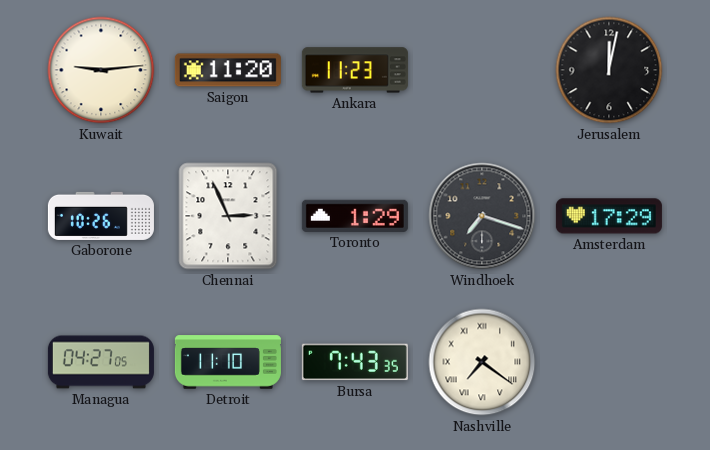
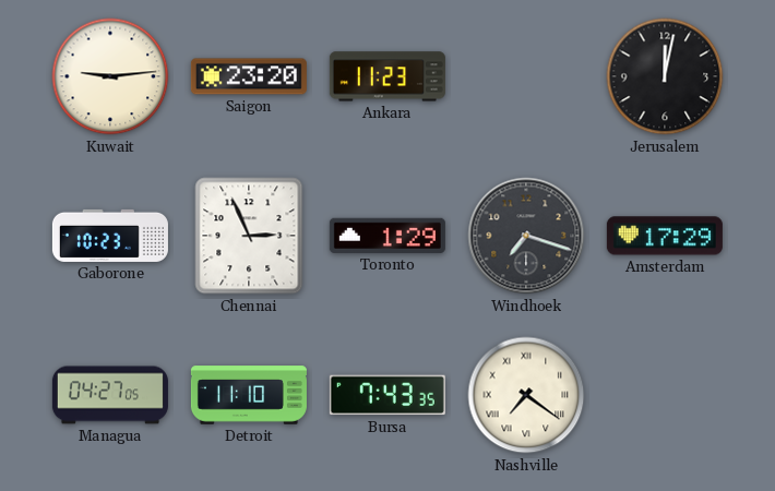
Saigon: 11:20 -> 23:20
Gaborone: 10:26 -> 10:23
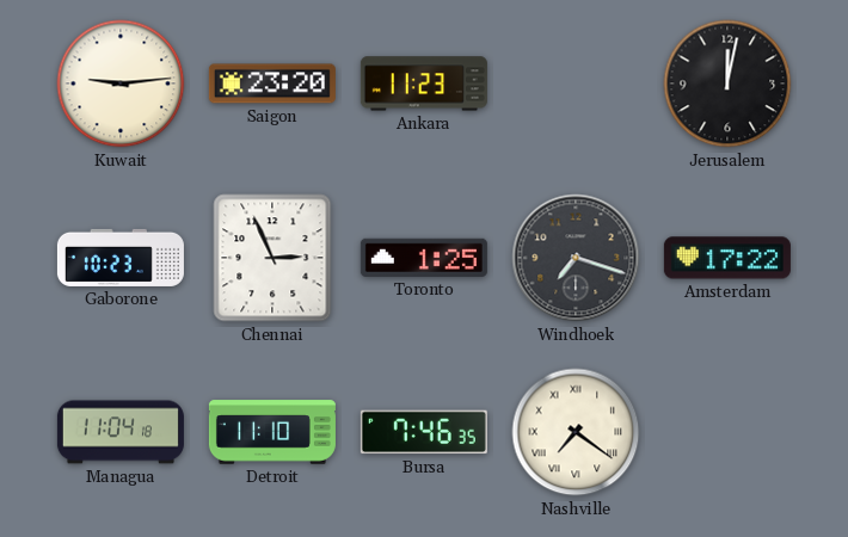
Toronto: 1:29 -> 1:25
Amsterdam: 17:29 -> 17:22
Managua: 04:27 -> 11:04
Bursa: 7:43 -> 7:46
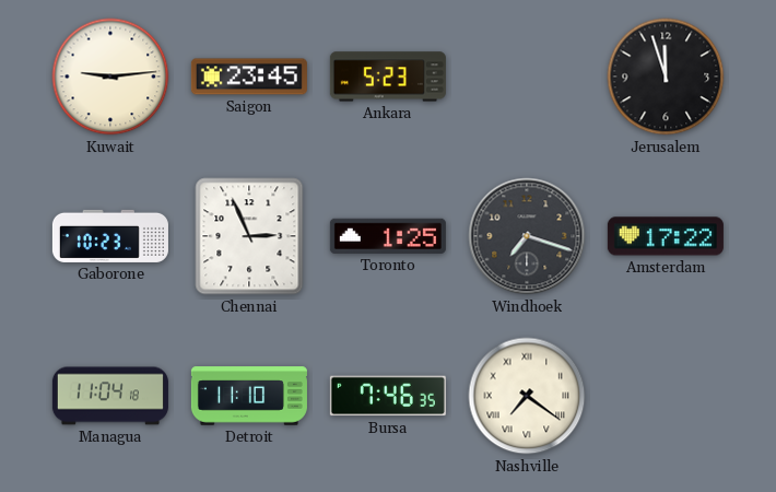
Saigon: 23:20 -> 23:45
Ankara: 11:23 -> 5:23
Jerusalem: 12:02 -> 11:57
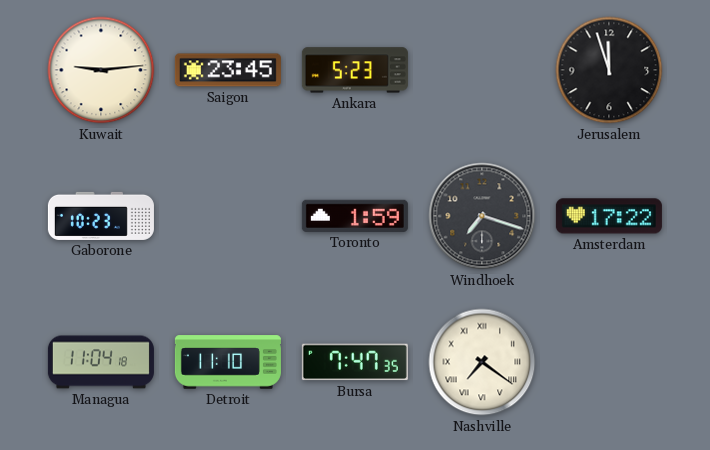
Chennai: 2:56 -> none
Toronto: 1:25 -> 1:59
Bursa: 7:46 -> 7:47
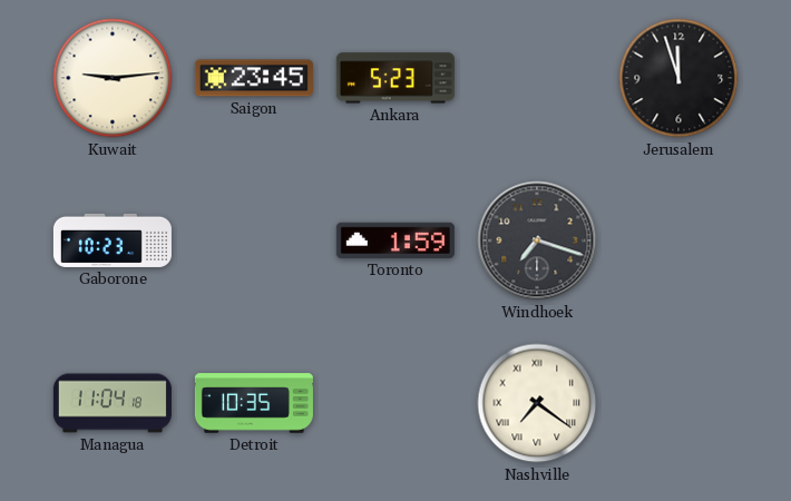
Amsterdam: 17:22 -> none
Detroit: 11:10 -> 10:35
Bursa: 7:47 -> none
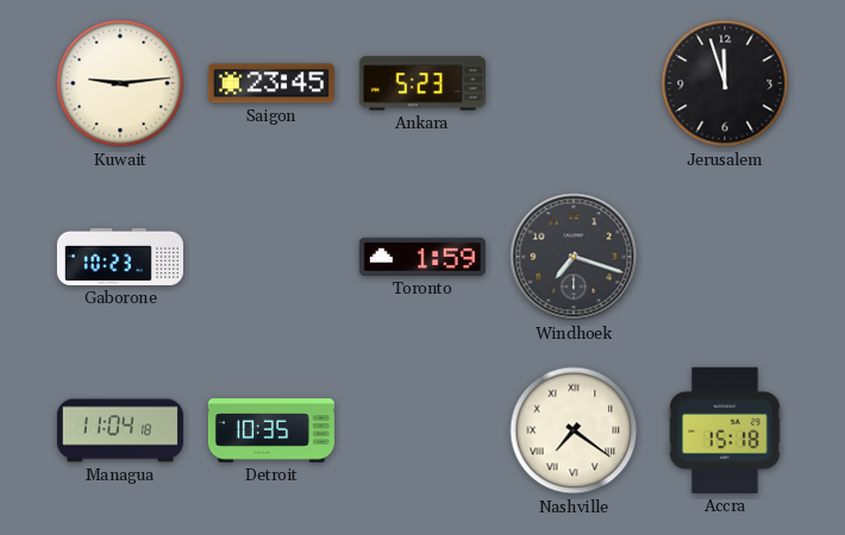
Accra: none -> 15:18
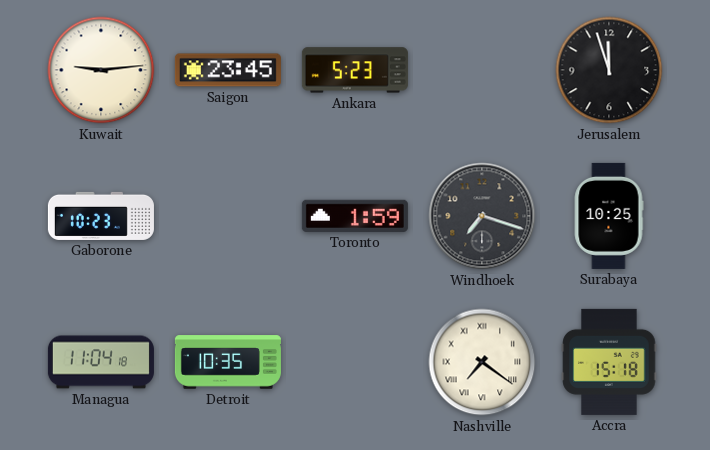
Surabaya: none -> 10:25
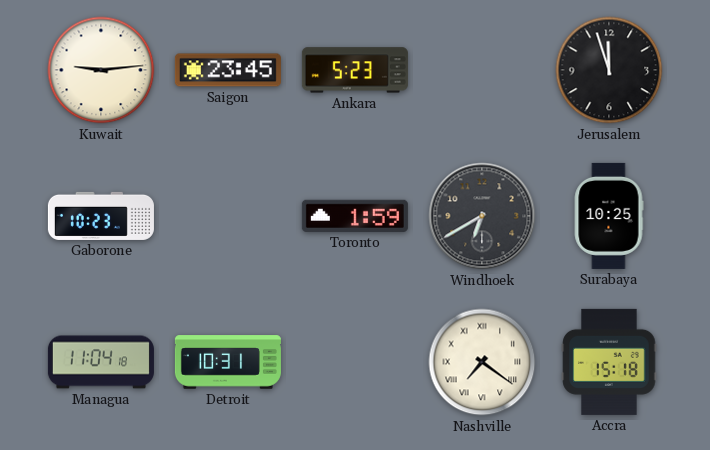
Windhoek: 7:18 -> 6:40
Detroit: 10:35 -> 10:31
